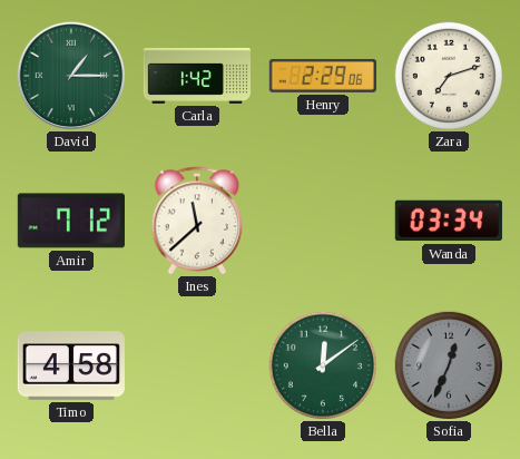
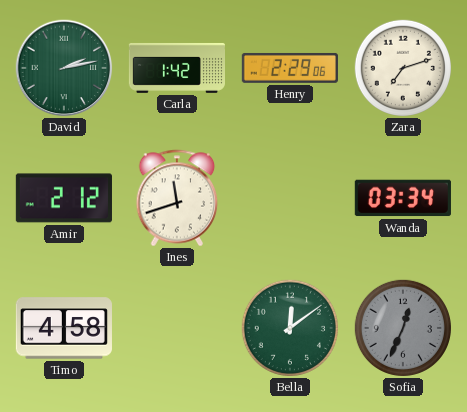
David: 1:15 -> 2:13
Amir: 7:12 -> 2:12
Ines: 11:38 -> 11:42
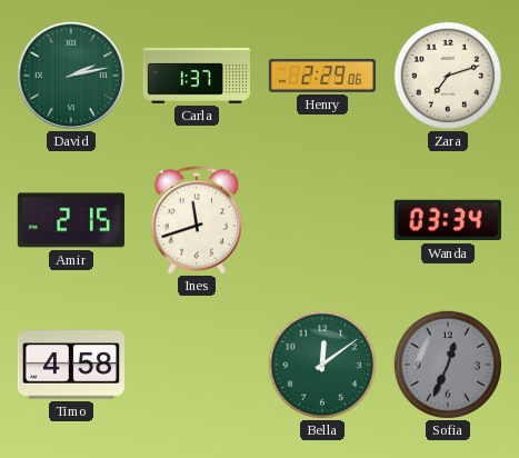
Carla: 1:42 -> 1:37
Amir: 2:12 -> 2:15
